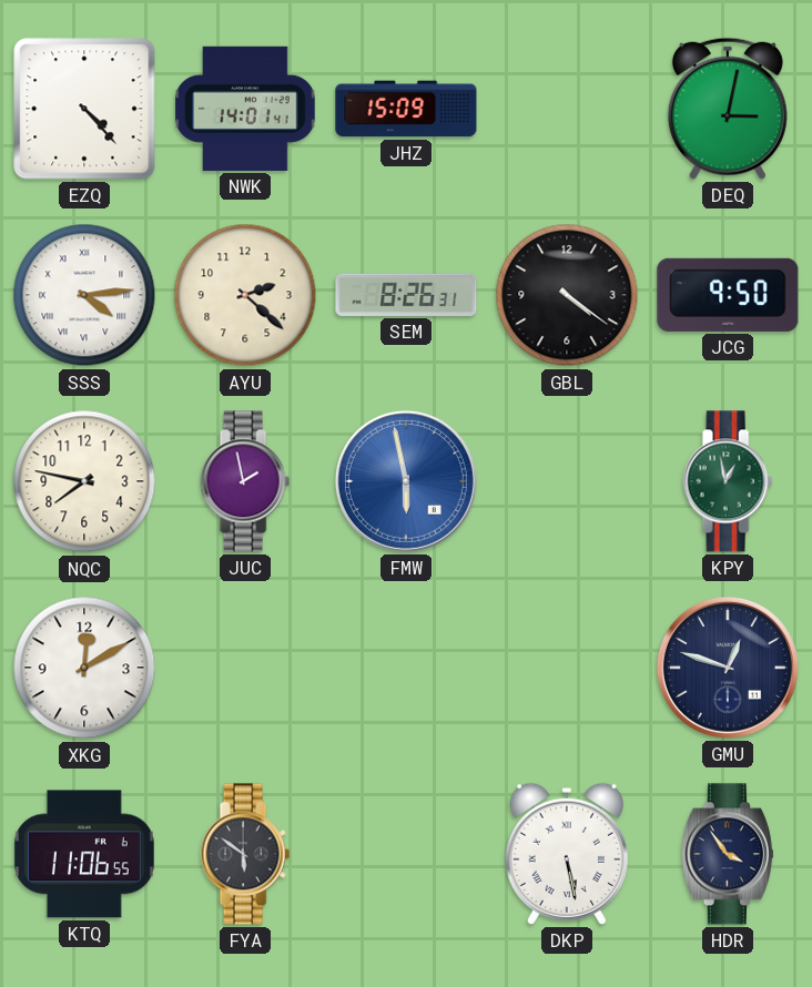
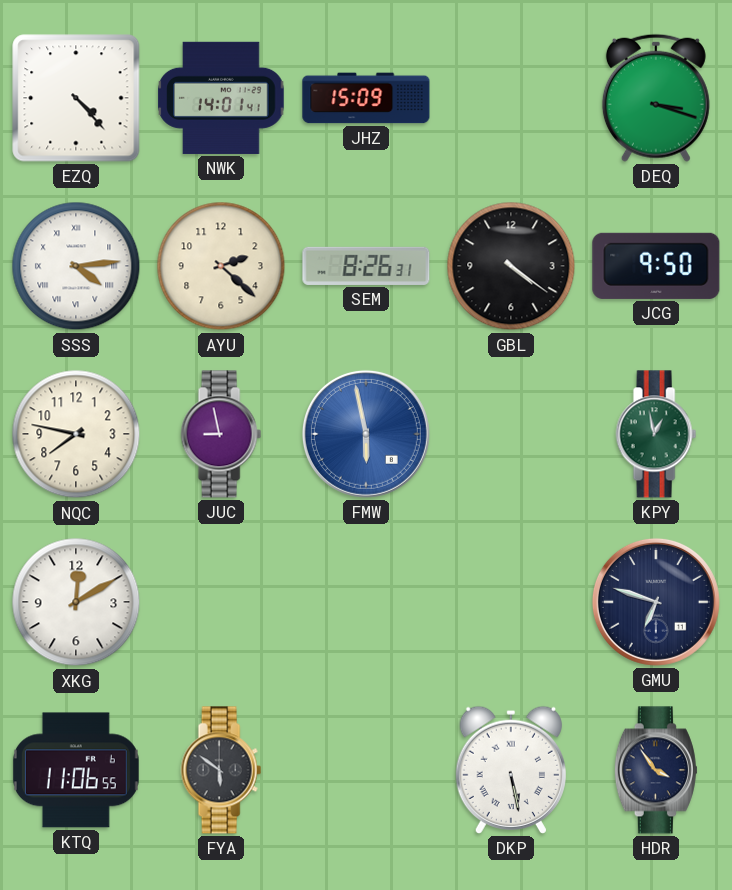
DEQ: 3:02 -> 3:18
JUC: 1:58 -> 8:58
GMU: 12:48 -> 6:48
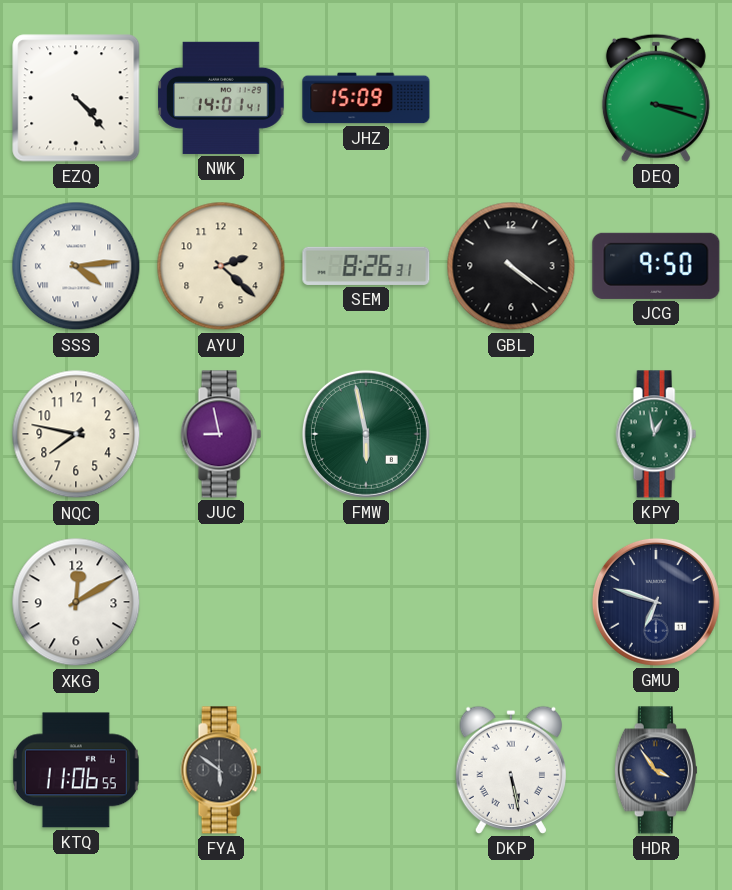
FMW dial: blue -> green
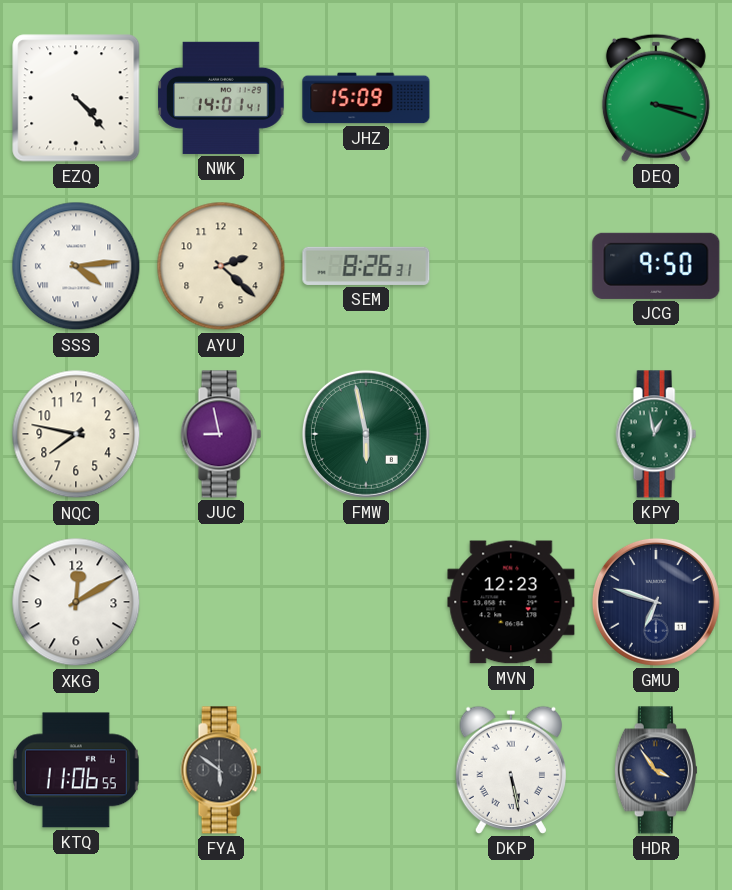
GBL: 4:21 -> none
MVN: none -> 12:23
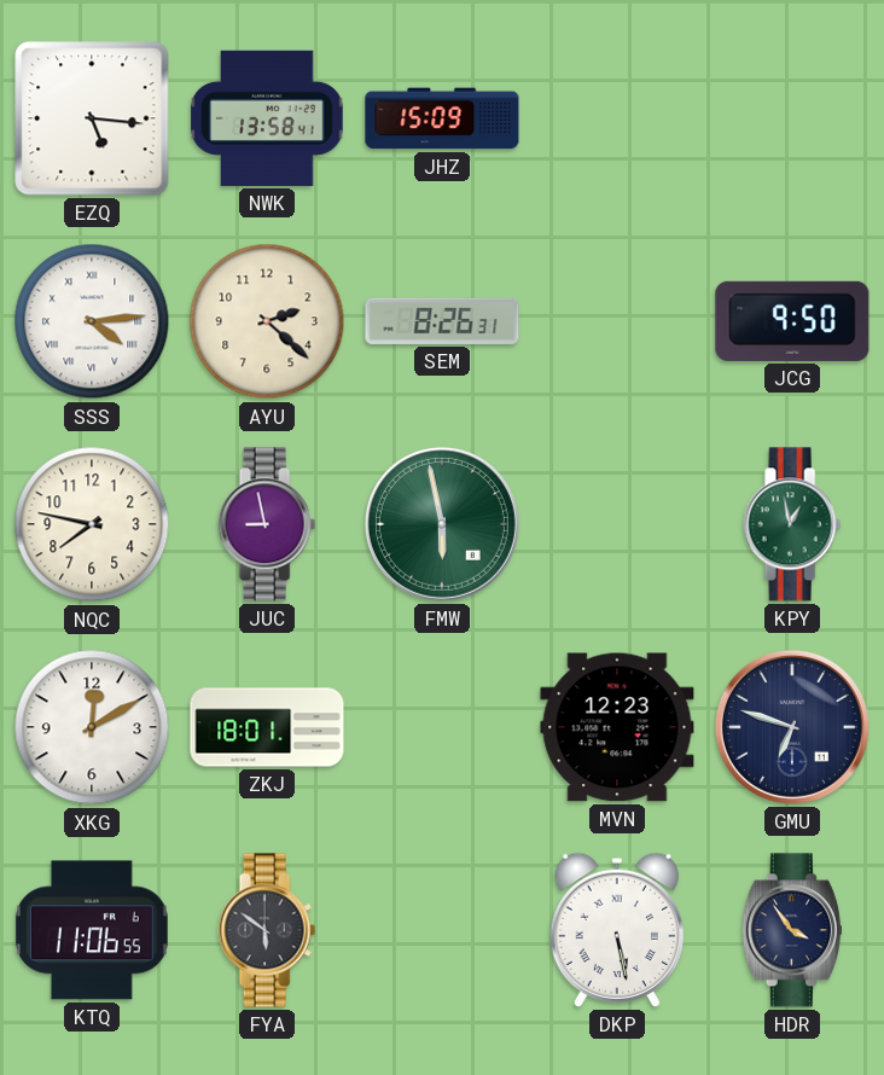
EZQ: 4:23 -> 5:16
NWK: 14:01 -> 13:58
DEQ: 3:18 -> none
ZKJ: none -> 18:01
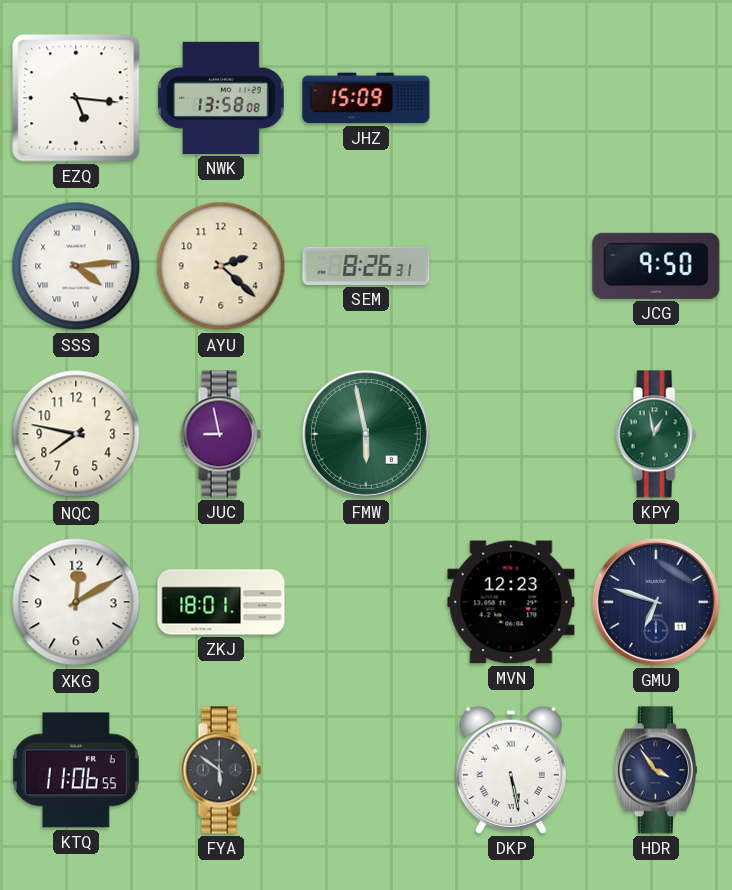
NWK: 13:58:41 -> 13:58:08
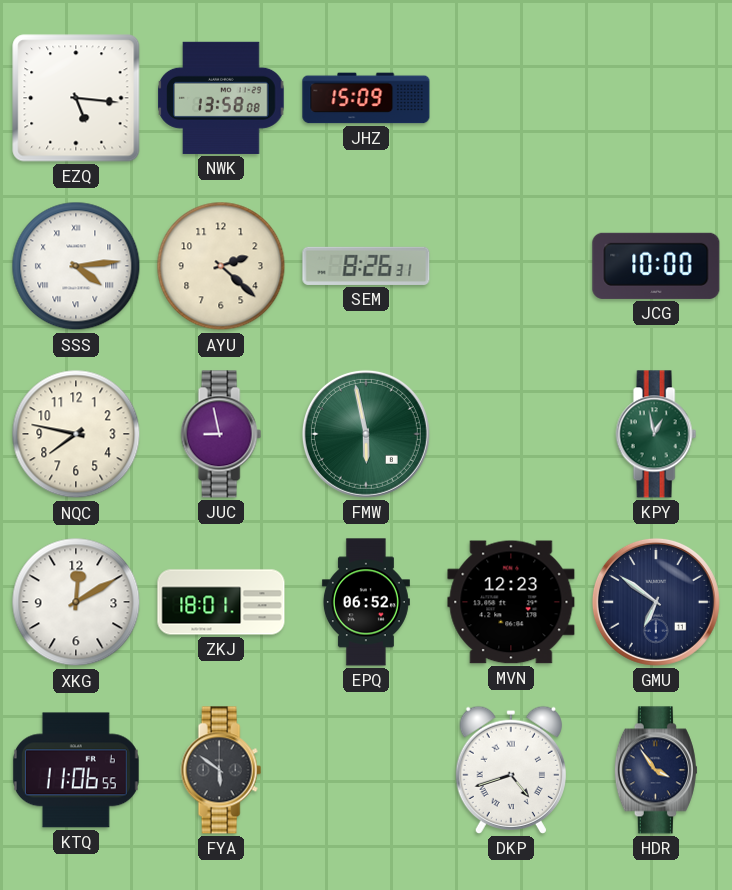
JCG: 9:50 -> 10:00
EPQ: none -> 06:52
GMU: 6:48 -> 6:51
DKP: 5:28 -> 4:42
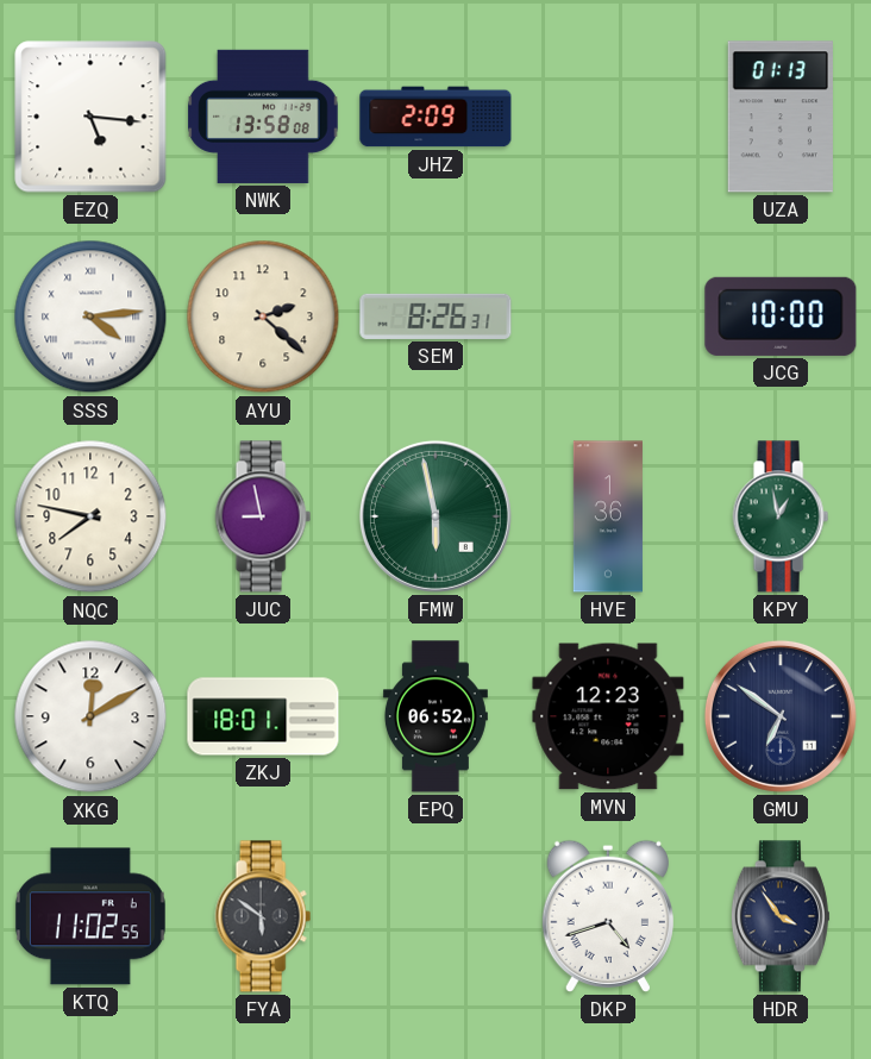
JHZ: 15:09 -> 2:09
UZA: none -> 01:13
HVE: none -> 1:36
KTQ: 11:06 -> 11:02
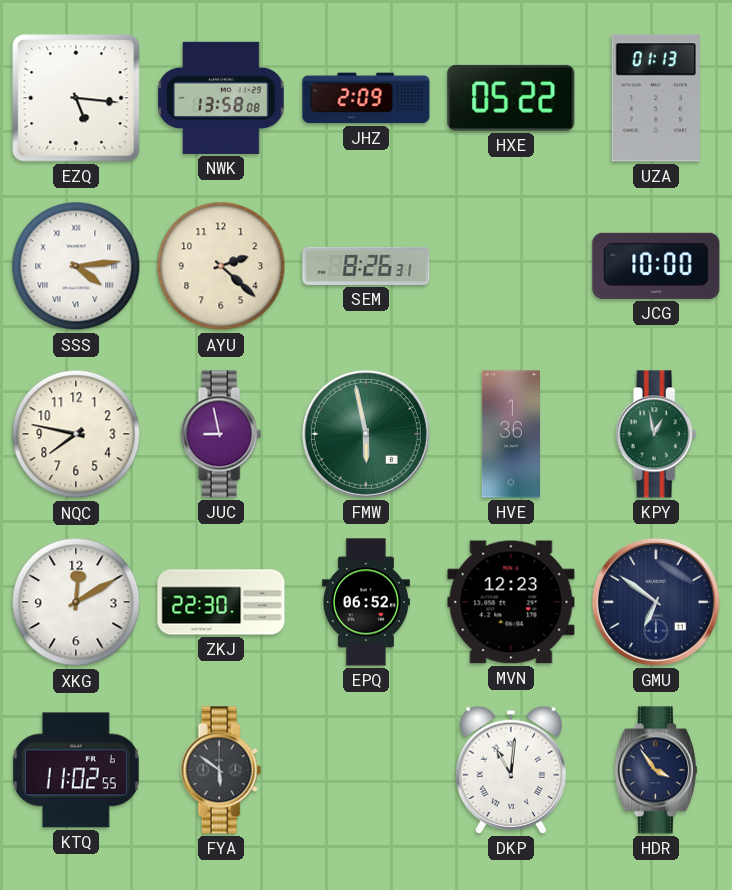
HXE: none -> 05:22
ZKJ: 18:01 -> 22:30
DKP: 4:42 -> 11:01
